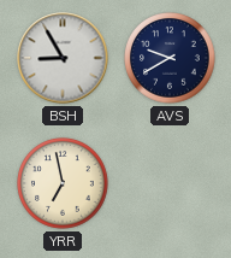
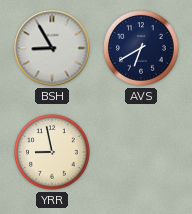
AVS: 9:40 -> 6:40
YRR: 6:58 -> 8:58
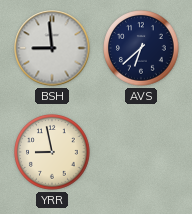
BSH: 8:55 -> 8:59
AVS: 6:40 -> 6:38
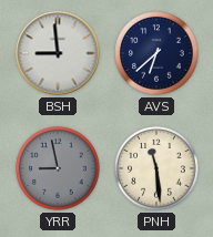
YRR dial: cream -> grey
PNH: none -> 11:29
